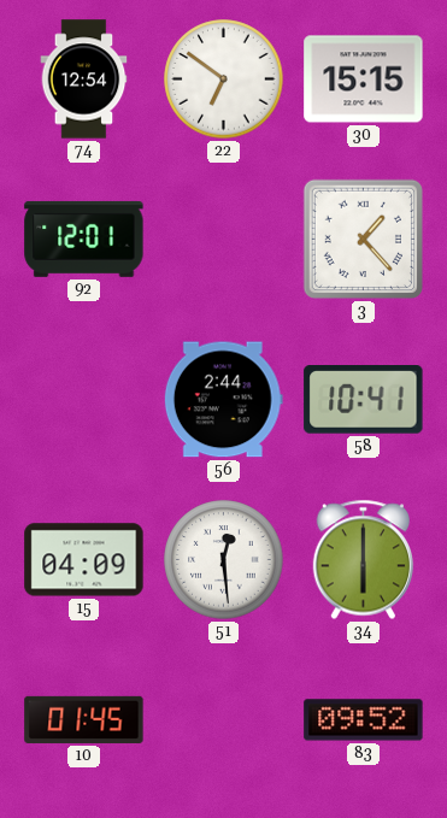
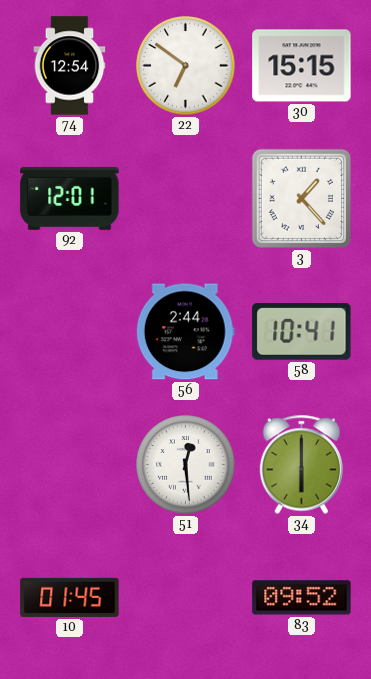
15: 04:09 -> none
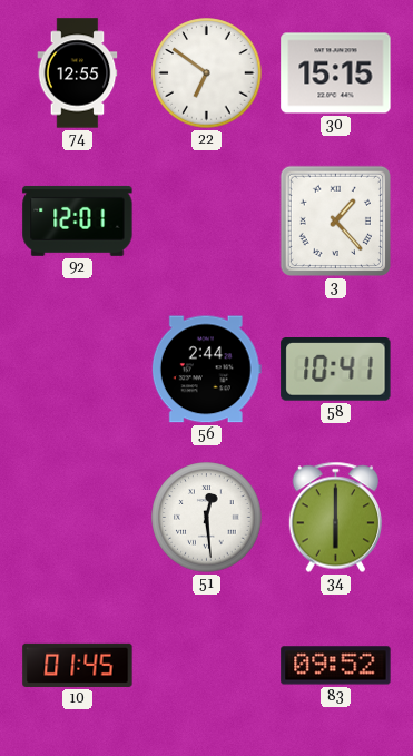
74: 12:54 -> 12:55
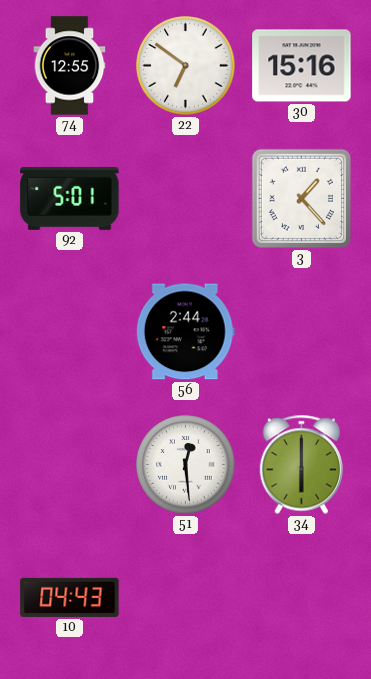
30: 15:15 -> 15:16
92: 12:01 -> 5:01
58: 10:41 -> none
10: 01:45 -> 04:43
83: 09:52 -> none
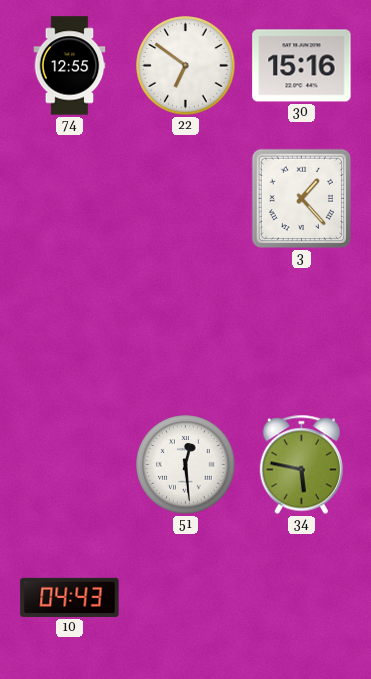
92: 5:01 -> none
56: 2:44 -> none
34: 6:00 -> 5:47
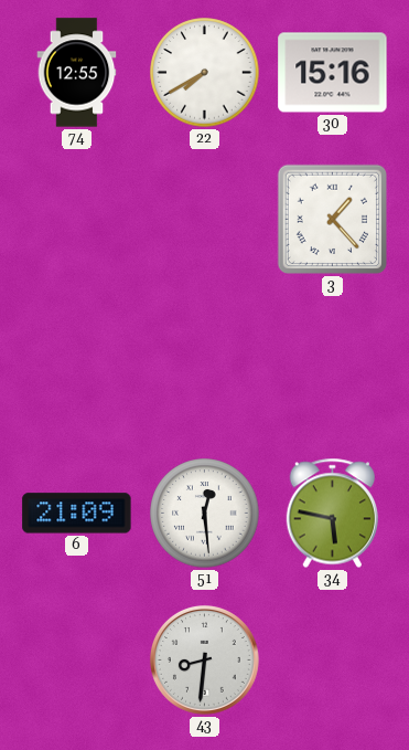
22: 6:51 -> 7:40
6: none -> 21:09
10: 04:43 -> none
43: none -> 8:31
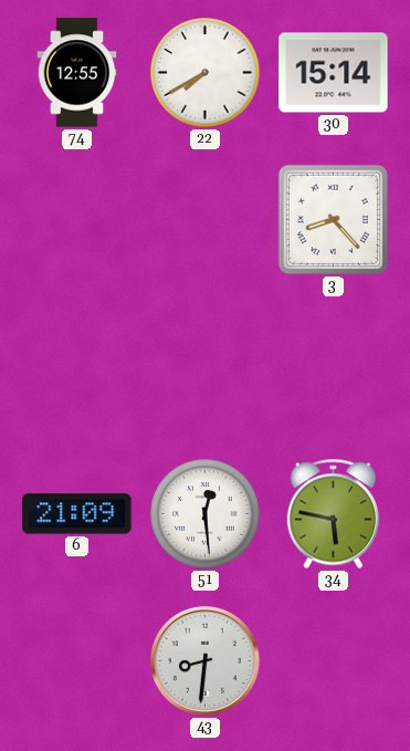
30: 15:16 -> 15:14
3: 1:23 -> 8:23
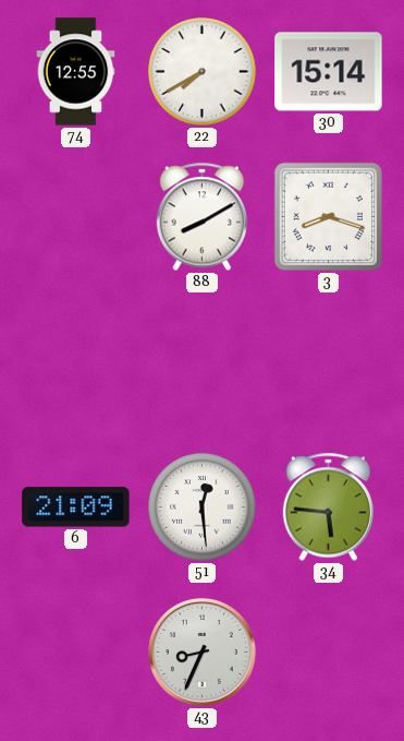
88: none -> 8:10
3: 8:23 -> 8:18
34: 5:47 -> 5:46
43: 8:31 -> 8:34
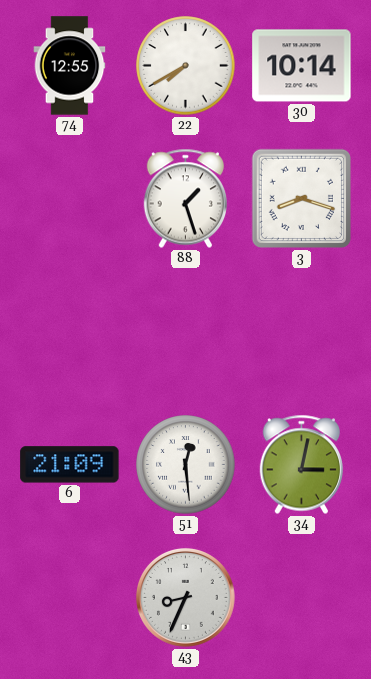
30: 15:14 -> 10:14
88: 8:10 -> 1:27
34: 5:46 -> 3:02
